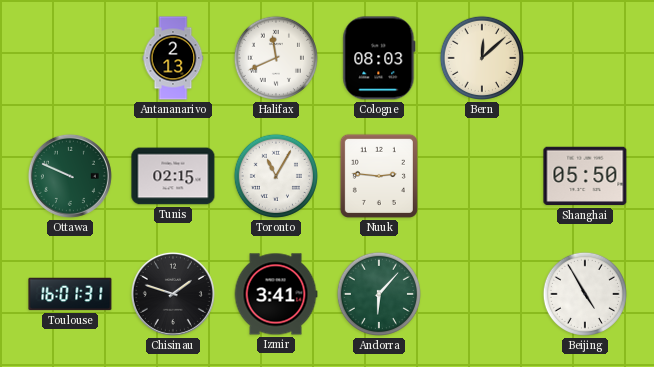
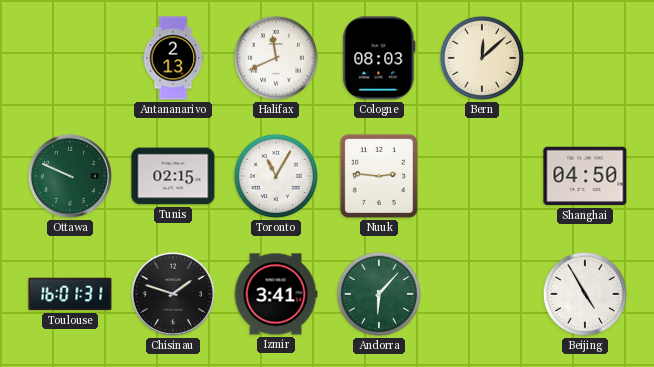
Shanghai: 05:50 -> 04:50
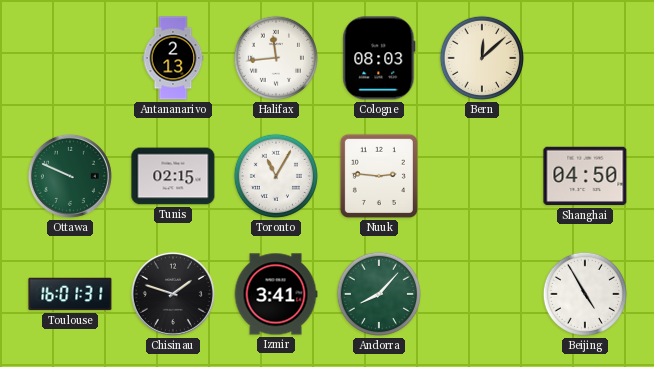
Halifax: 11:41 -> 11:44
Andorra: 6:07 -> 8:07
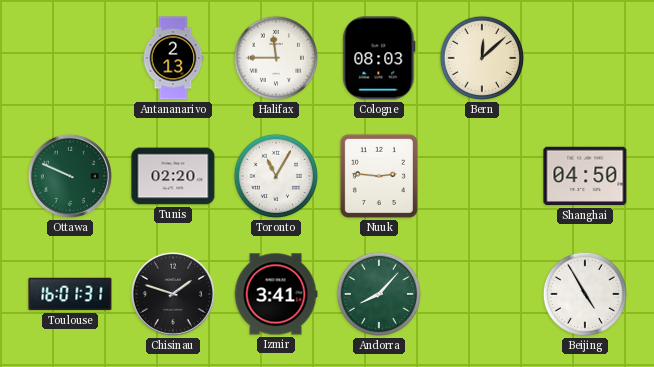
Halifax: 11:44 -> 11:45
Tunis: 02:15 -> 02:20
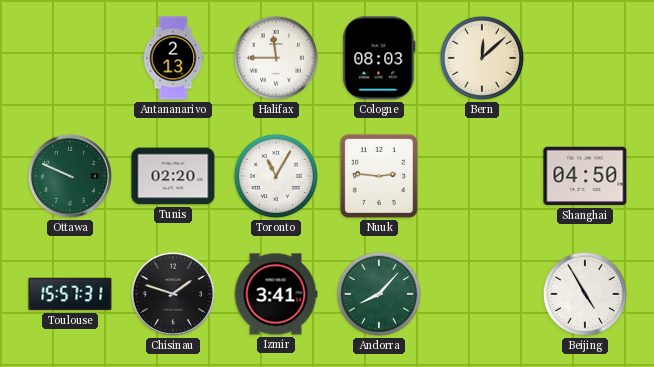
Toulouse: 16:01 -> 15:57
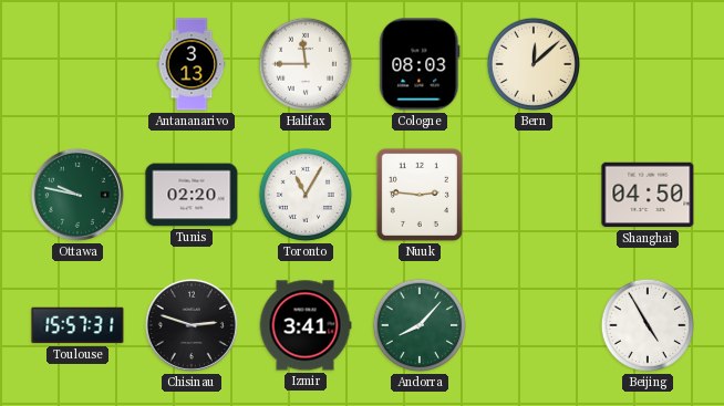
Antananarivo: 2:13 -> 3:13
Ottawa: 9:49 -> 9:47
Chisinau: 1:48 -> 2:48
